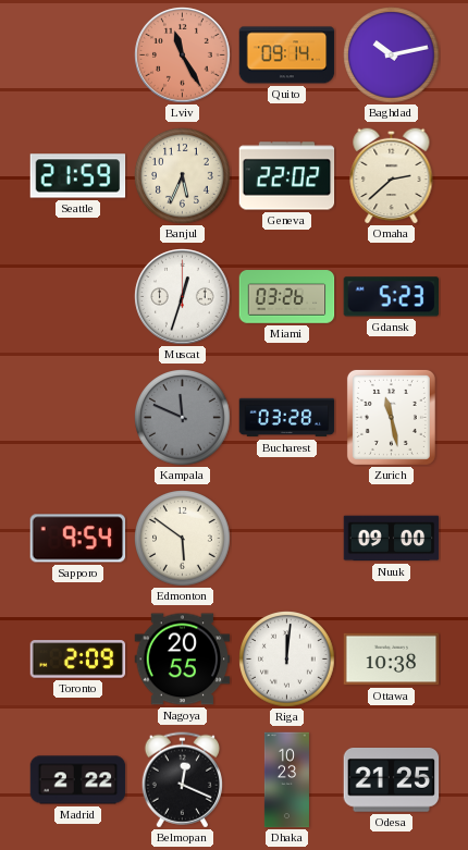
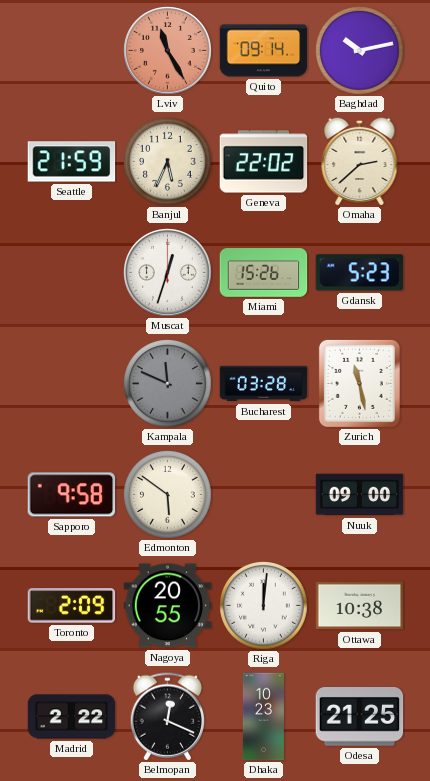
Miami: 03:26 -> 15:26
Sapporo: 9:54 -> 9:58
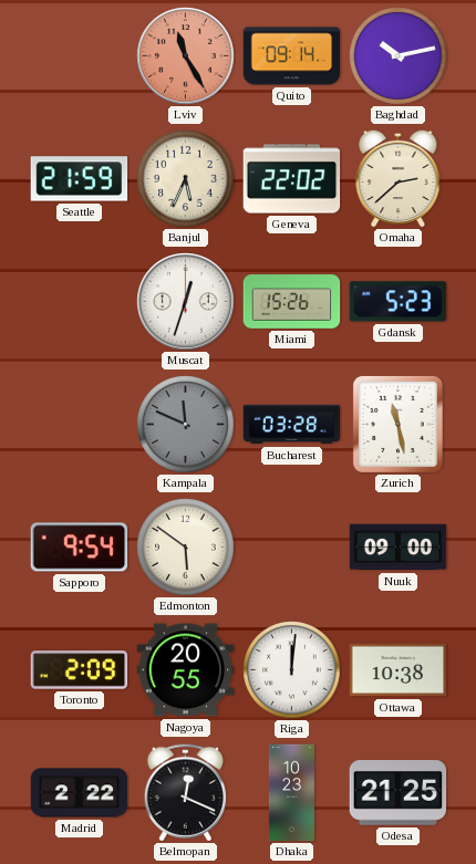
Sapporo: 9:58 -> 9:54
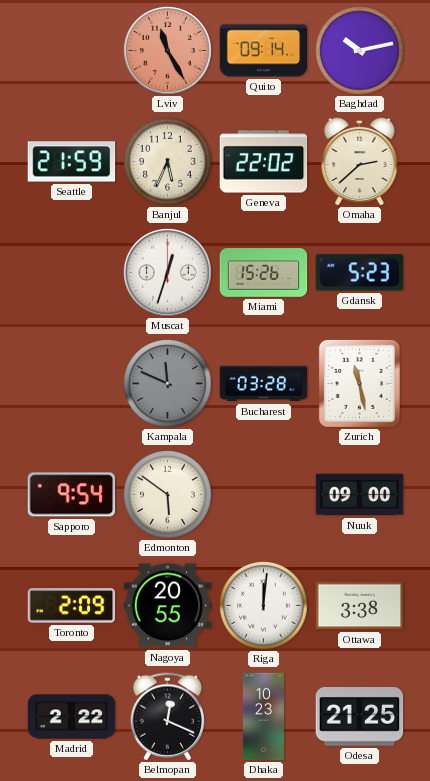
Ottawa: 10:38 -> 3:38
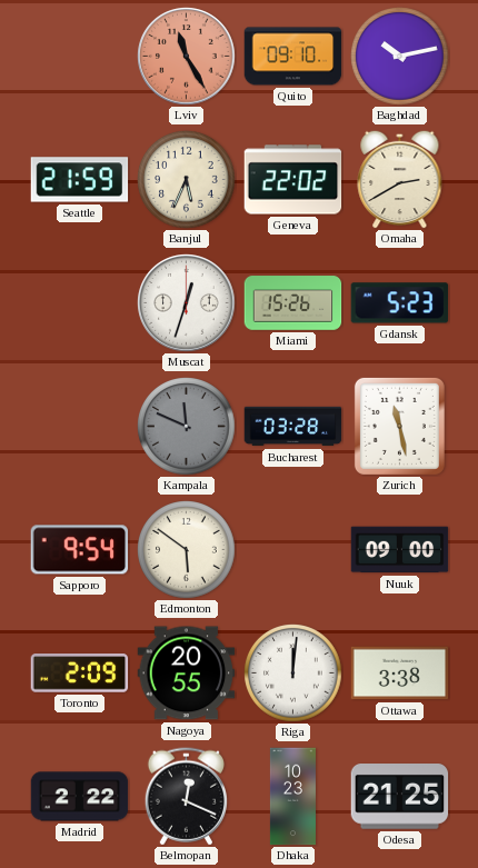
Quito: 09:14 -> 09:10
Omaha: 2:38 -> 2:40
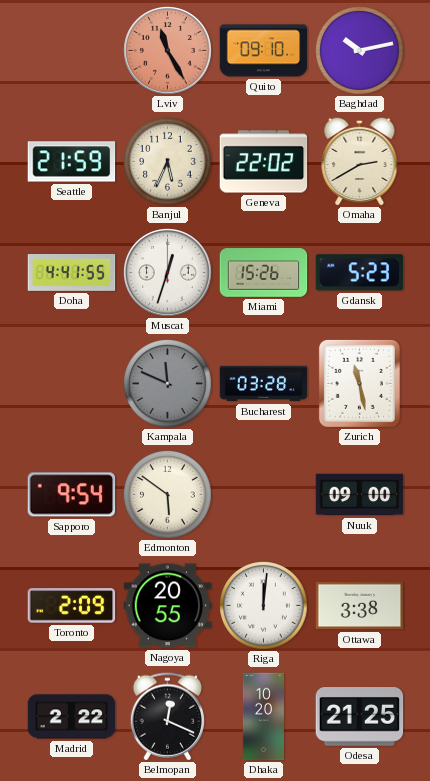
Doha: none -> 4:41
Dhaka: 10:23 -> 10:20
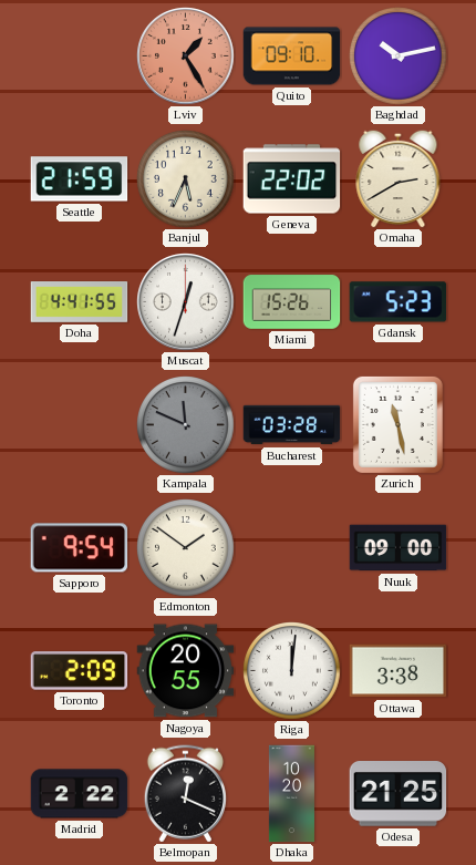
Lviv: 11:25 -> 1:25
Edmonton: 5:51 -> 1:51
